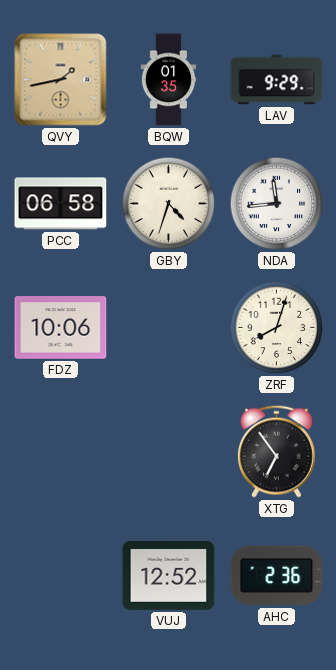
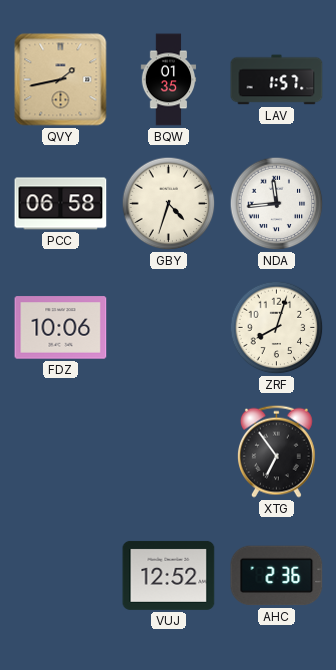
LAV: 9:29 -> 1:57
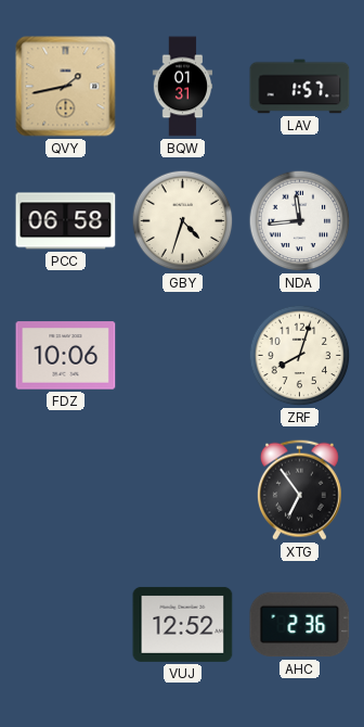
BQW: 01:35 -> 01:31
